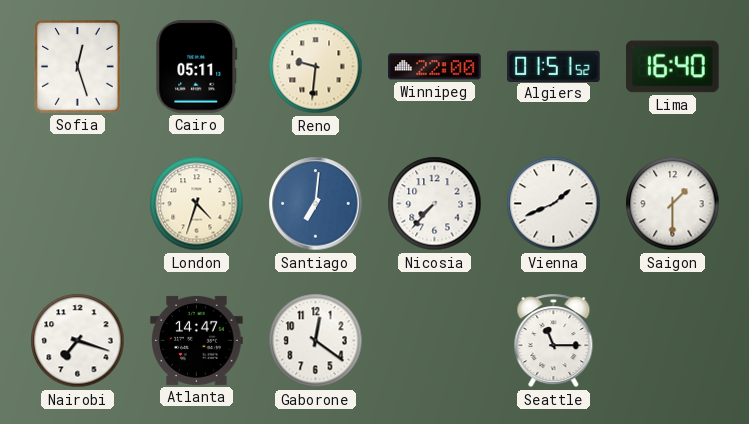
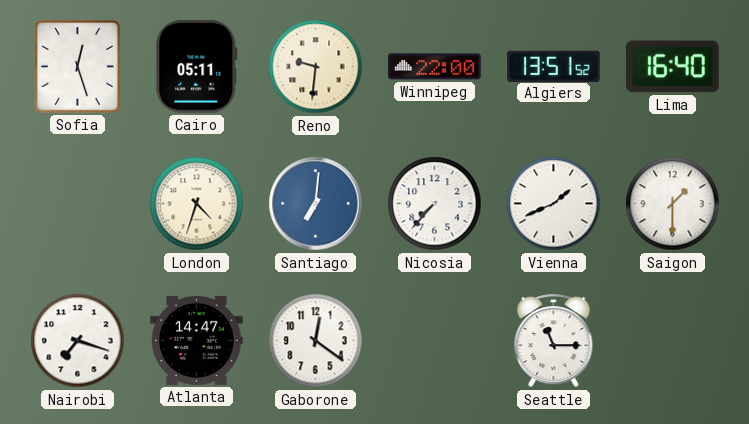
Algiers: 01:51 -> 13:51
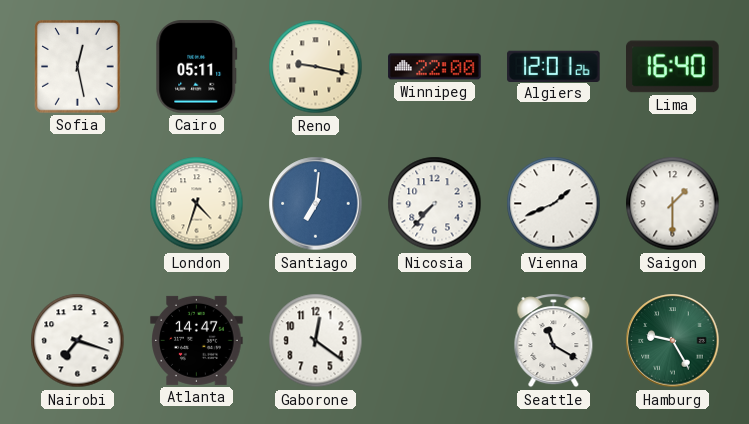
Sofia: 12:27 -> 12:28
Reno: 9:31 -> 9:17
Algiers: 13:51 -> 12:01
Seattle: 11:15 -> 11:20
Hamburg: none -> 9:25
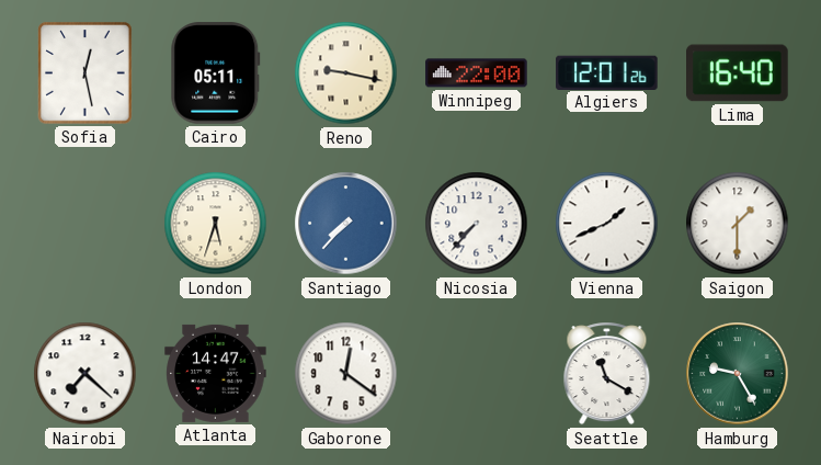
London: 4:33 -> 5:33
Santiago: 7:01 -> 7:37
Nairobi: 7:18 -> 7:22
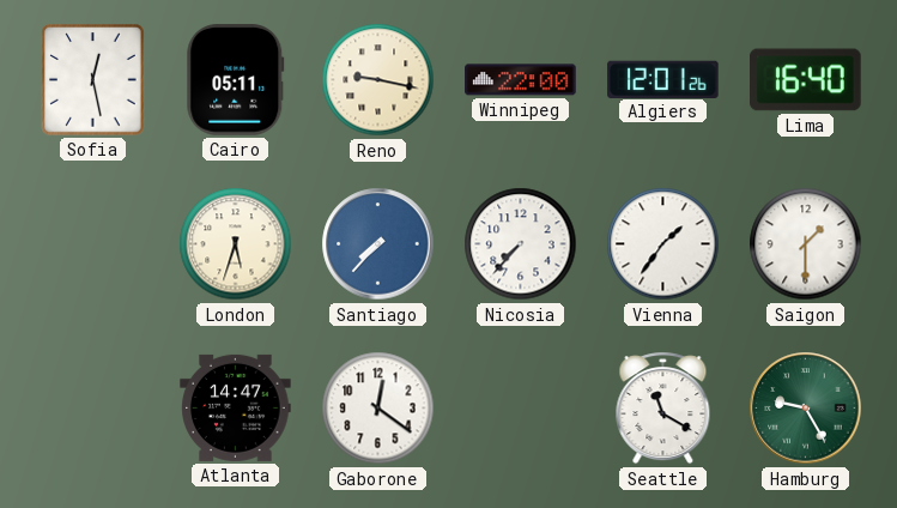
Vienna: 1:41 -> 1:36
Nairobi: 7:22 -> none
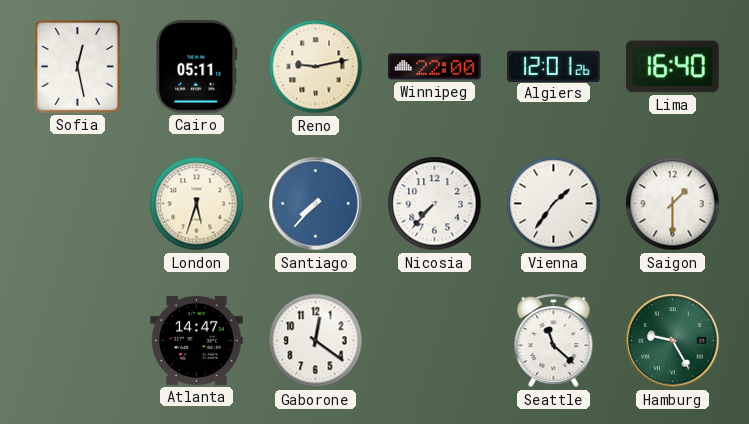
Reno: 9:17 -> 9:13
Seattle: 11:20 -> 11:22
